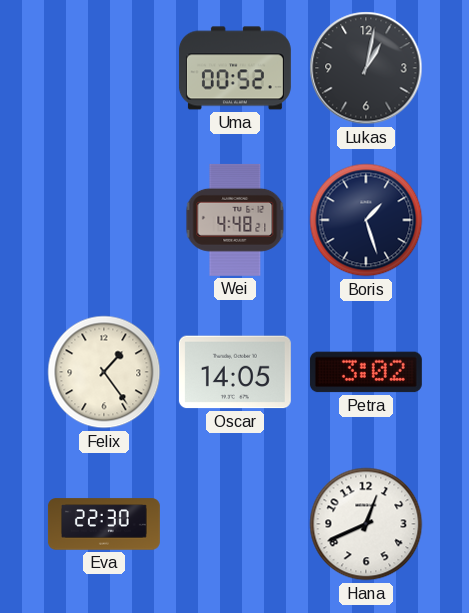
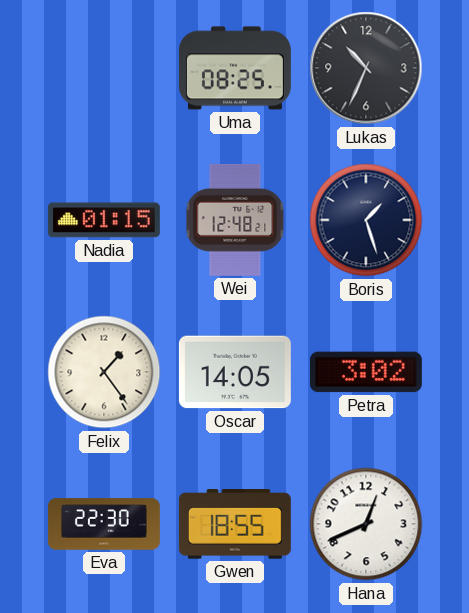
Uma: 00:52 -> 08:25
Lukas: 1:02 -> 10:34
Nadia: none -> 01:15
Wei: 4:48 -> 12:48
Gwen: none -> 18:55
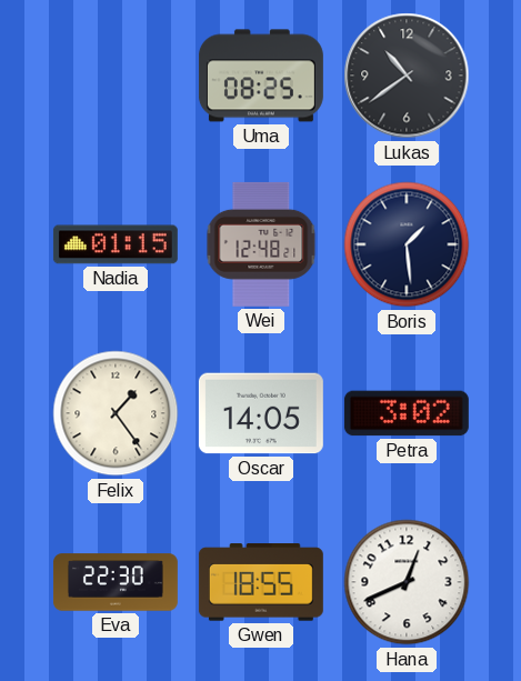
Lukas: 10:34 -> 10:39
Boris: 1:27 -> 1:29
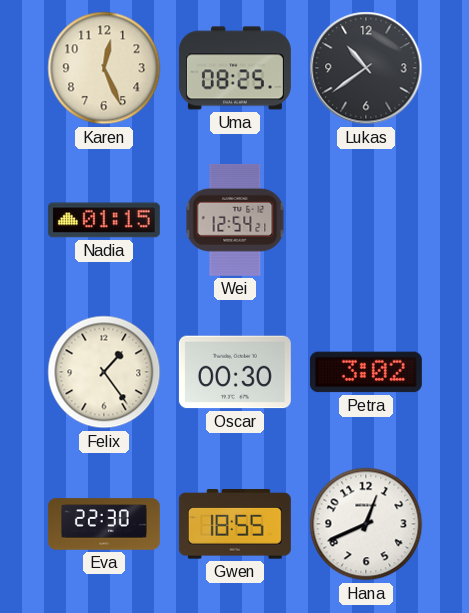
Karen: none -> 12:26
Wei: 12:48 -> 12:54
Boris: 1:29 -> none
Oscar: 14:05 -> 00:30
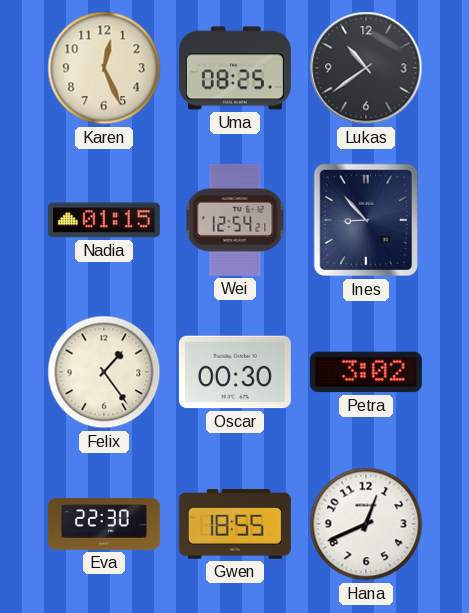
Ines: none -> 8:53
